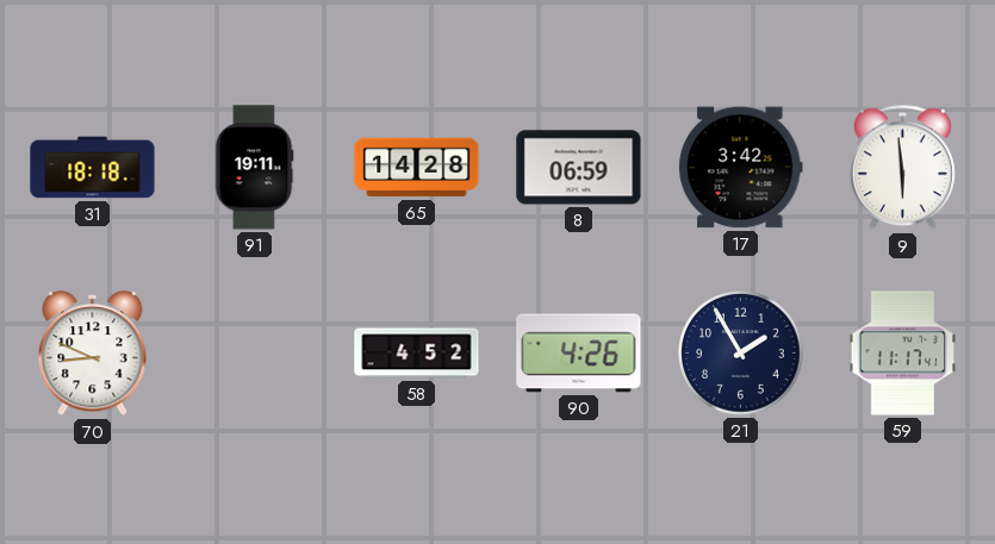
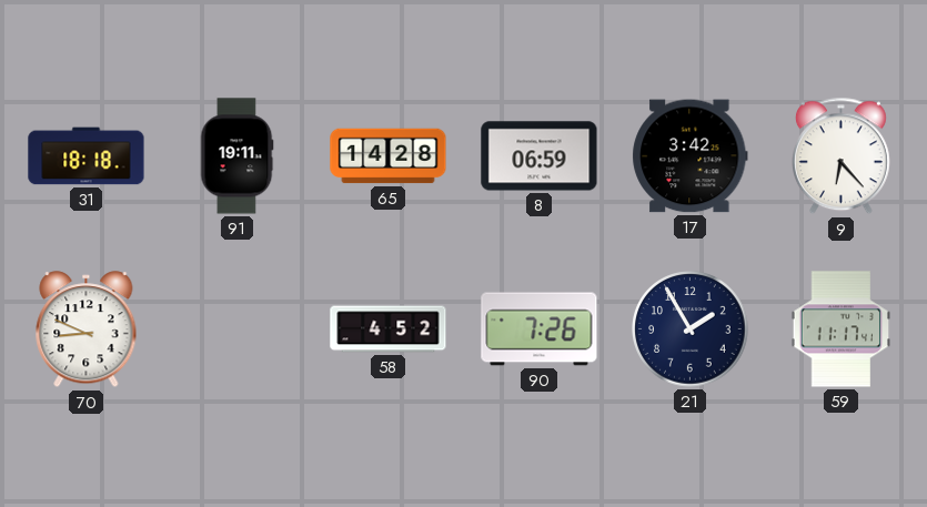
9: 5:59 -> 6:23
90: 4:26 -> 7:26
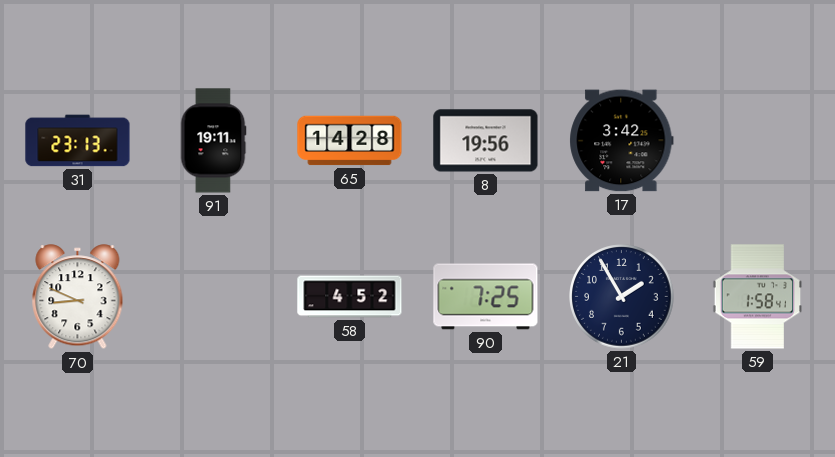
31: 18:18 -> 23:13
8: 06:59 -> 19:56
9: 6:23 -> none
90: 7:26 -> 7:25
59: 11:17 -> 1:58
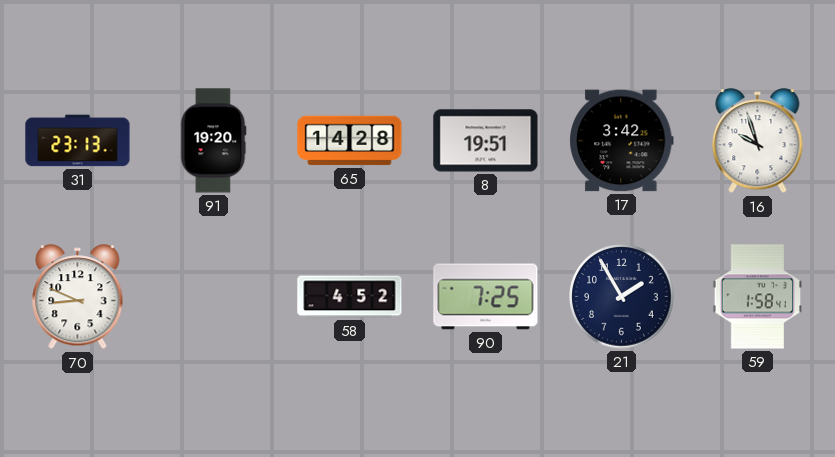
91: 19:11 -> 19:20
8: 19:56 -> 19:51
16: none -> 9:57
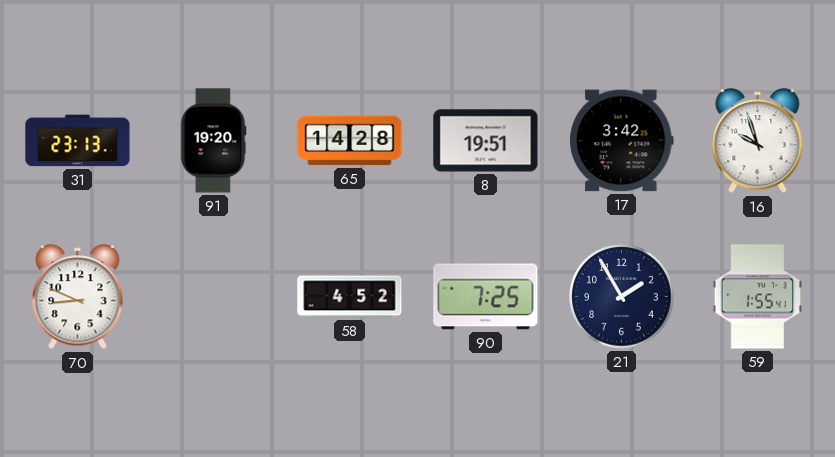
59: 1:58 -> 1:55
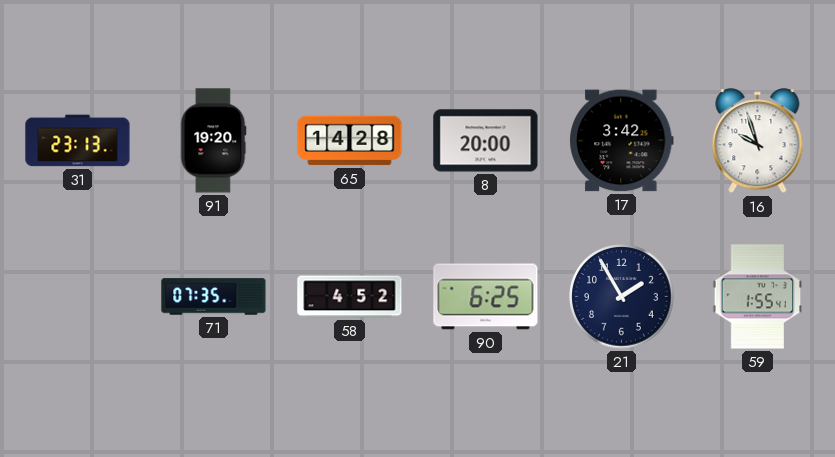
8: 19:51 -> 20:00
70: 8:49 -> none
71: none -> 07:35
90: 7:25 -> 6:25
